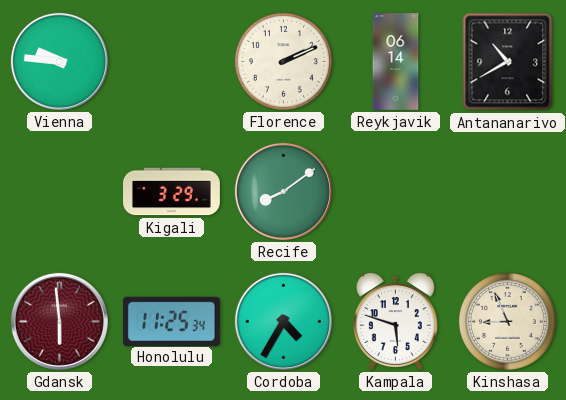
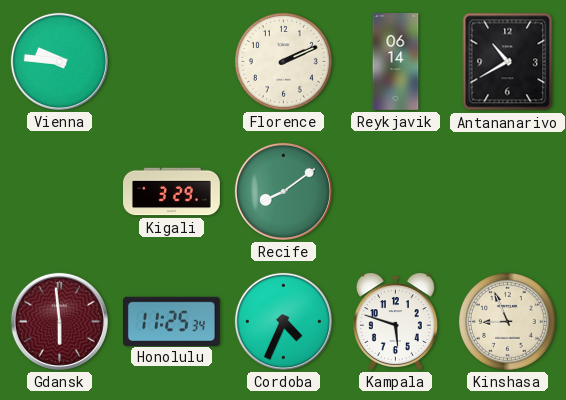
Cordoba: 4:35 -> 4:34
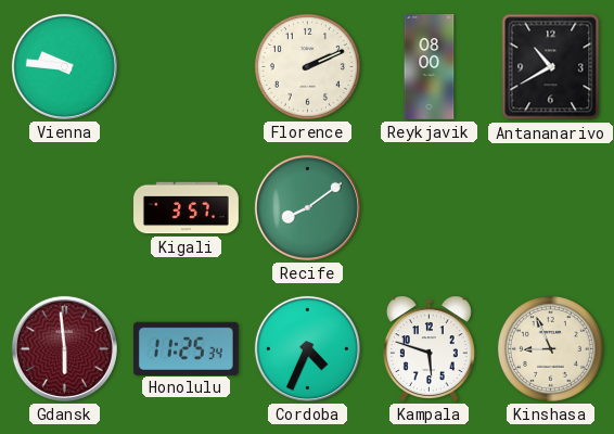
Reykjavik: 06:14 -> 08:00
Kigali: 3:29 -> 3:57
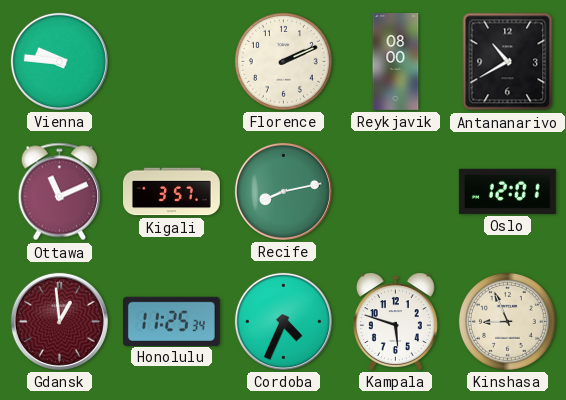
Ottawa: none -> 11:11
Recife: 8:09 -> 8:13
Oslo: none -> 12:01
Gdansk: 5:59 -> 12:59
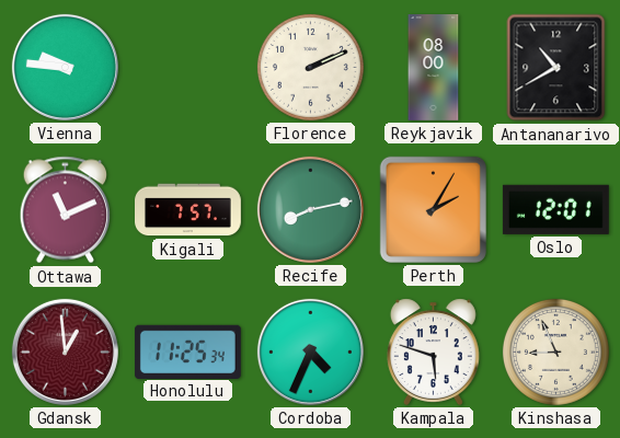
Kigali: 3:57 -> 7:57
Perth: none -> 2:05
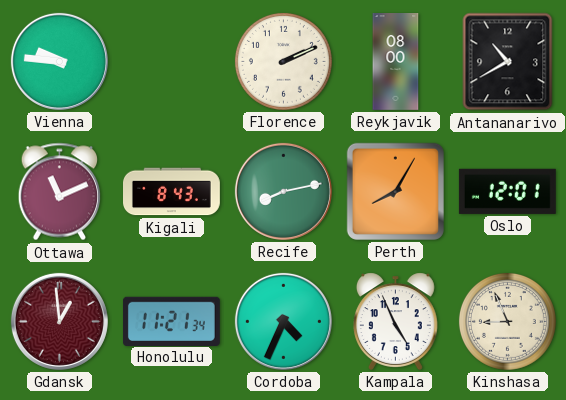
Kigali: 7:57 -> 8:43
Perth: 2:05 -> 8:05
Honolulu: 11:25 -> 11:21
Kampala: 5:48 -> 4:56
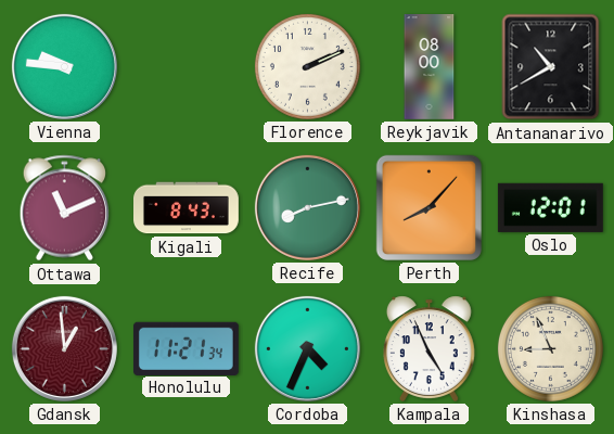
Perth: 8:05 -> 8:07
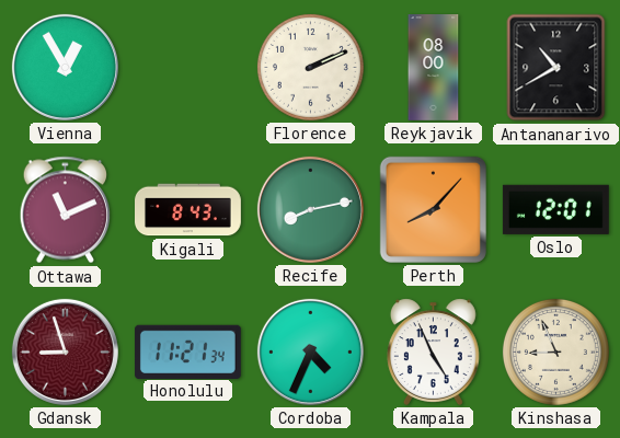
Vienna: 9:46 -> 12:55
Gdansk: 12:59 -> 8:57
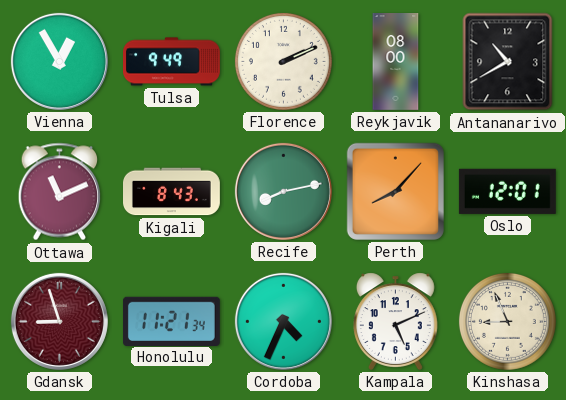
Tulsa: none -> 9:49
Kampala: 4:56 -> 5:11
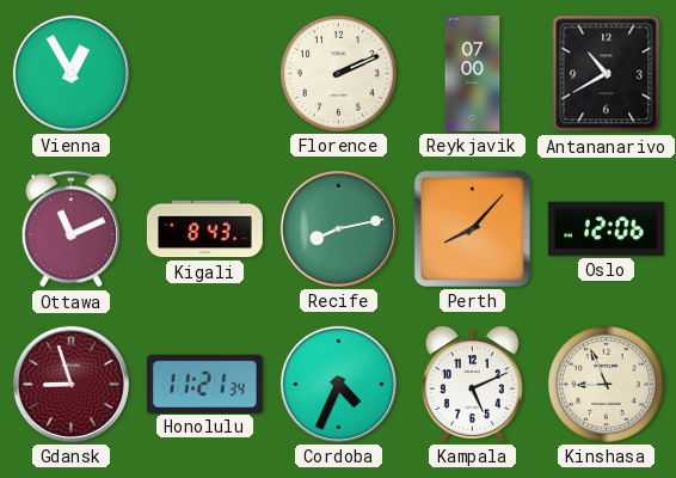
Tulsa: 9:49 -> none
Reykjavik: 08:00 -> 07:00
Oslo: 12:01 -> 12:06
